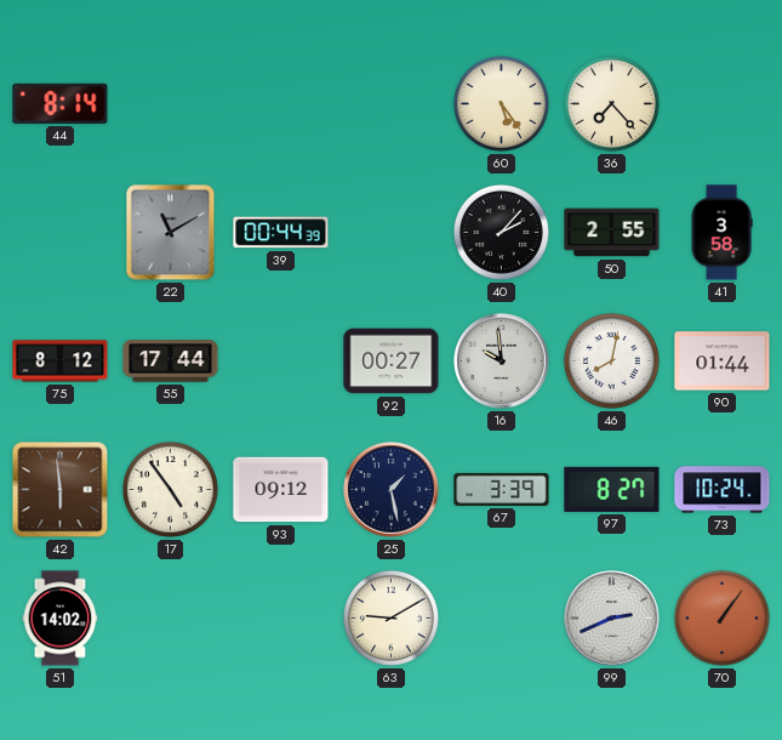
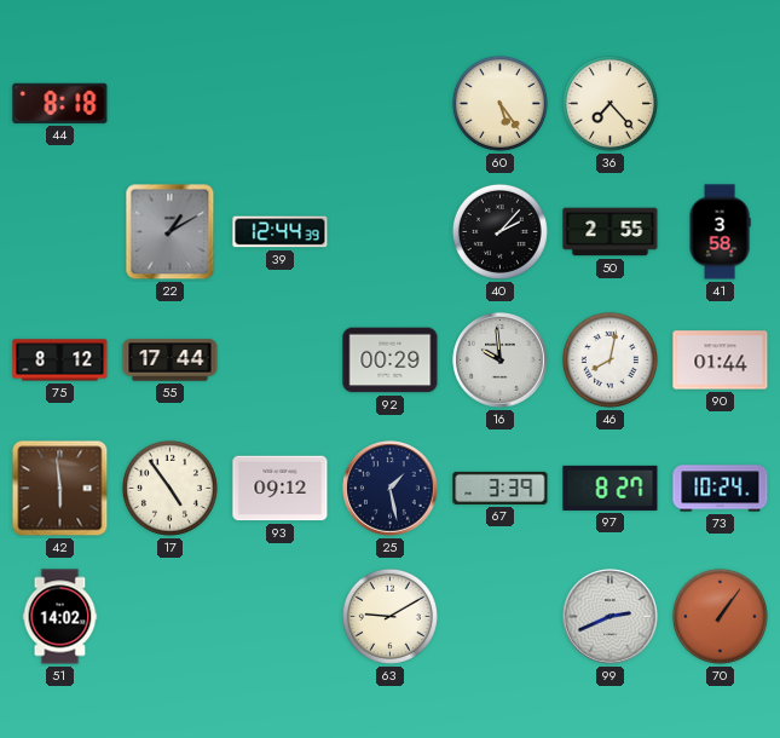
44: 8:14 -> 8:18
22: 11:10 -> 1:10
39: 00:44 -> 12:44
92: 00:27 -> 00:29
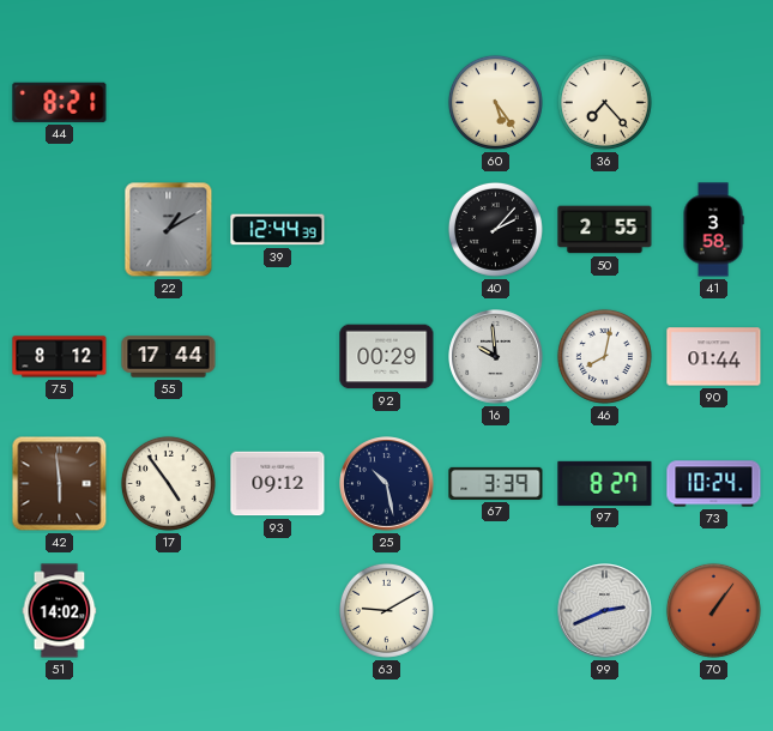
44: 8:18 -> 8:21
25: 1:28 -> 10:28
